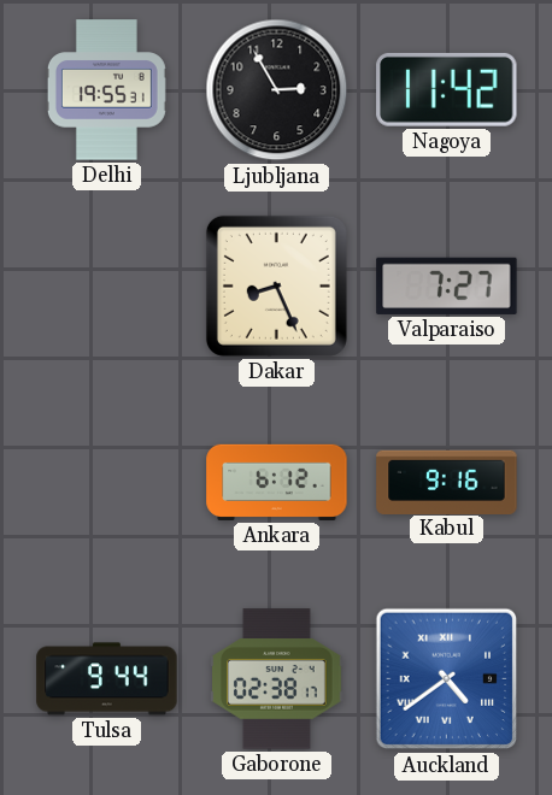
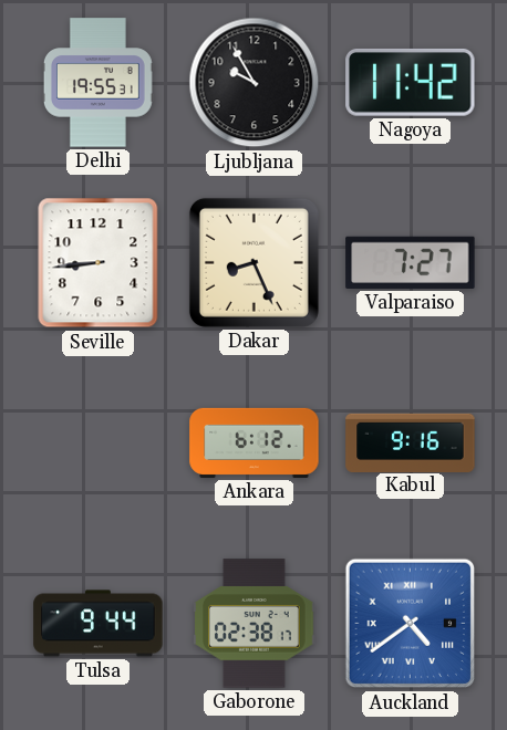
Ljubljana: 2:55 -> 9:55
Seville: none -> 8:44
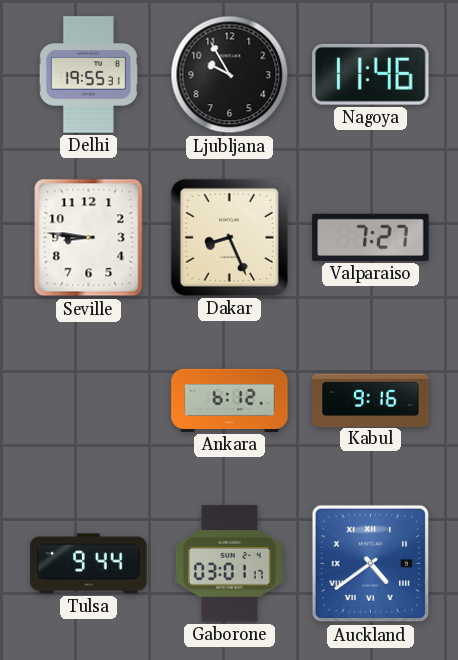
Nagoya: 11:42 -> 11:46
Seville: 8:44 -> 8:46
Gaborone: 02:38 -> 03:01
